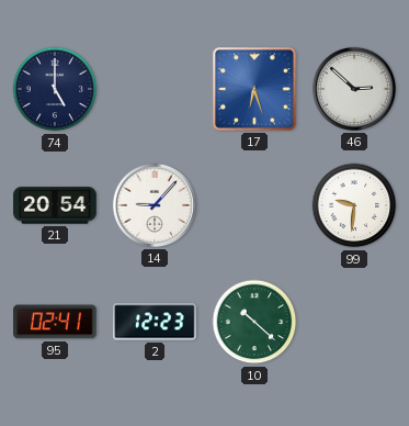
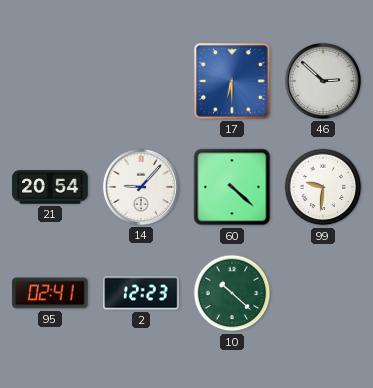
74: 5:00 -> none
17: 6:27 -> 6:30
60: none -> 4:22
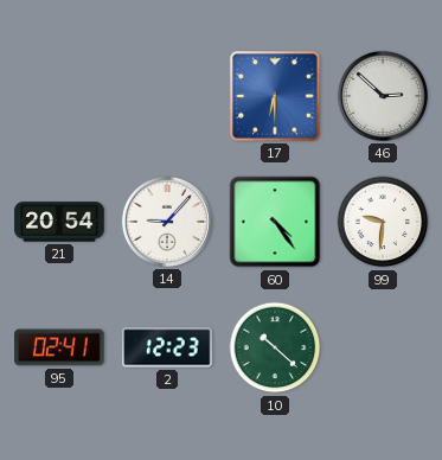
60: 4:22 -> 4:24
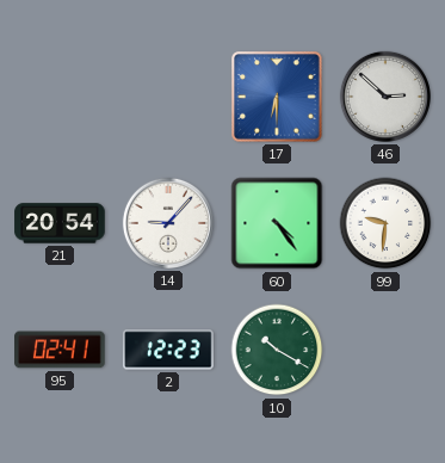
10: 10:22 -> 10:20
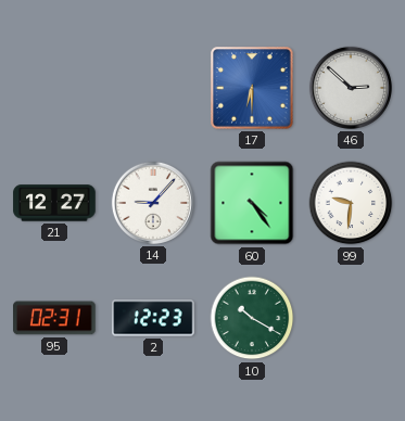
21: 20:54 -> 12:27
95: 02:41 -> 02:31
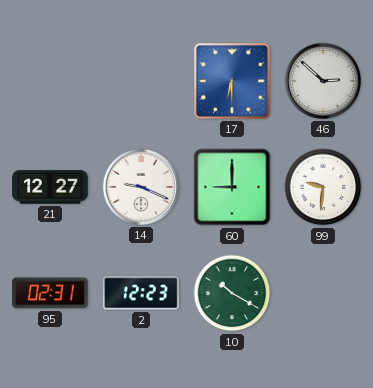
14: 9:07 -> 9:19
60: 4:24 -> 9:00
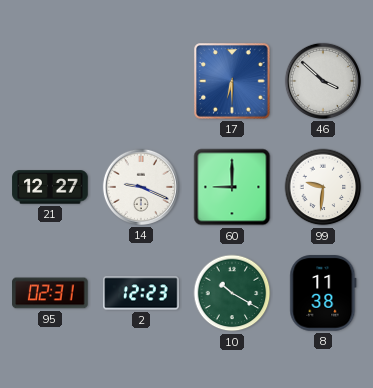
46: 2:52 -> 3:52
8: none -> 11:38
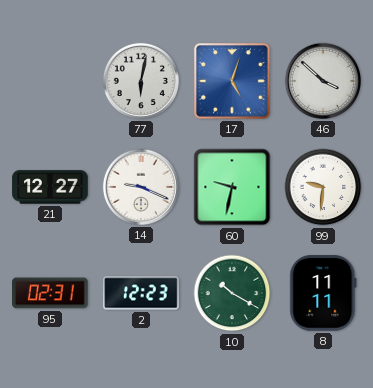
77: none -> 6:02
17: 6:30 -> 5:03
60: 9:00 -> 9:32
8: 11:38 -> 11:11
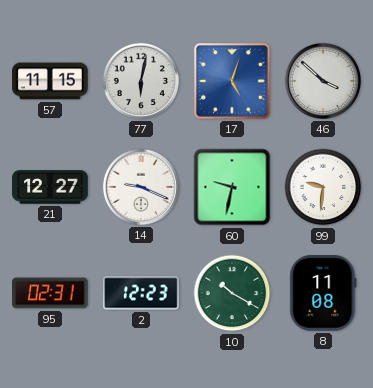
57: none -> 11:15
8: 11:11 -> 11:08
